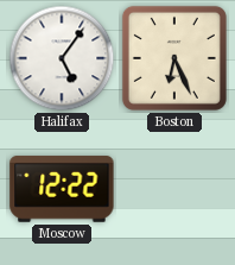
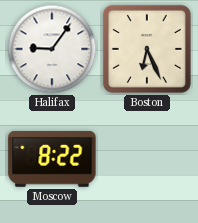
Halifax: 5:06 -> 9:06
Moscow: 12:22 -> 8:22
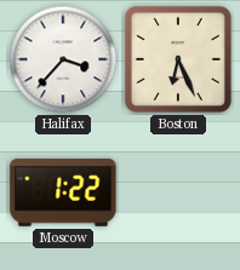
Halifax: 9:06 -> 3:37
Moscow: 8:22 -> 1:22
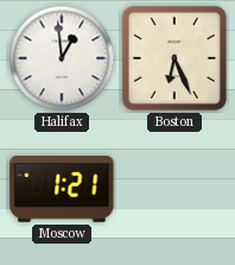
Halifax: 3:37 -> 12:59
Moscow: 1:22 -> 1:21
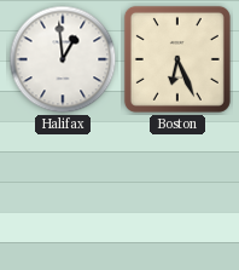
Moscow: 1:21 -> none
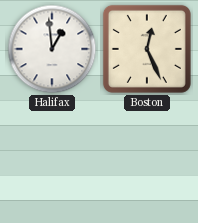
Boston: 6:26 -> 12:26
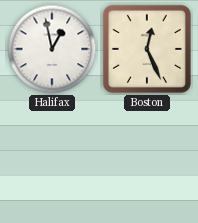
Halifax: 12:59 -> 12:58
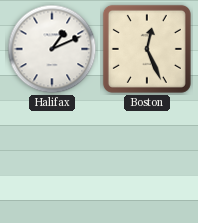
Halifax: 12:58 -> 1:11
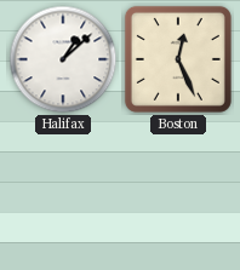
Halifax: 1:11 -> 1:08
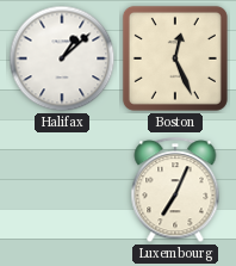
Luxembourg: none -> 7:04
